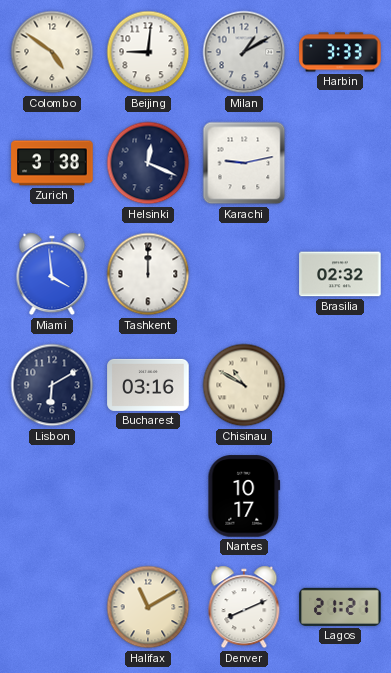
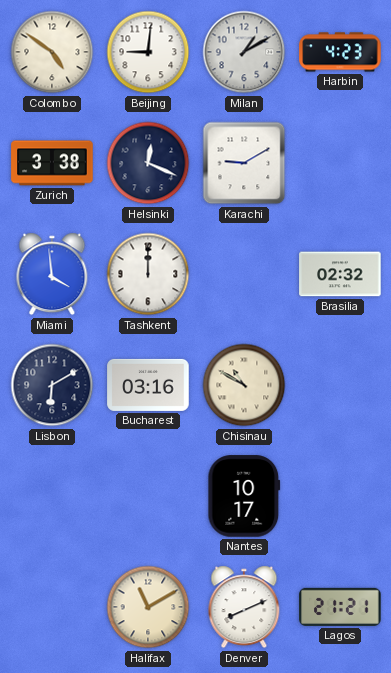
Harbin: 3:33 -> 4:23
Karachi: 9:13 -> 9:10
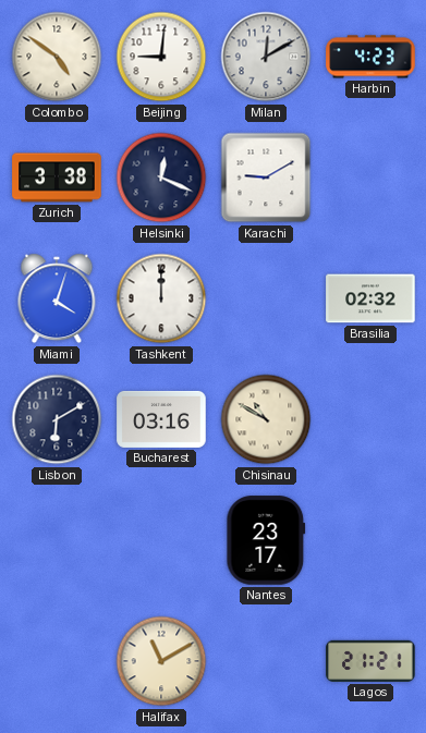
Milan: 1:10 -> 12:10
Miami: 3:59 -> 4:03
Nantes: 10:17 -> 23:17
Denver: 8:11 -> none
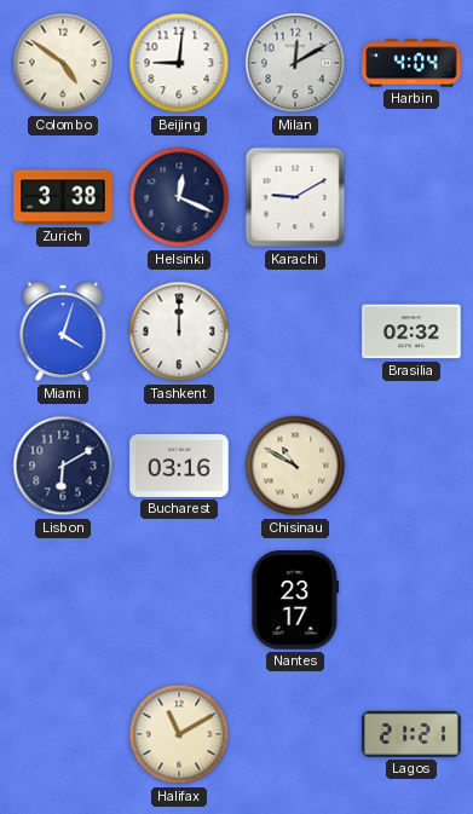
Harbin: 4:23 -> 4:04
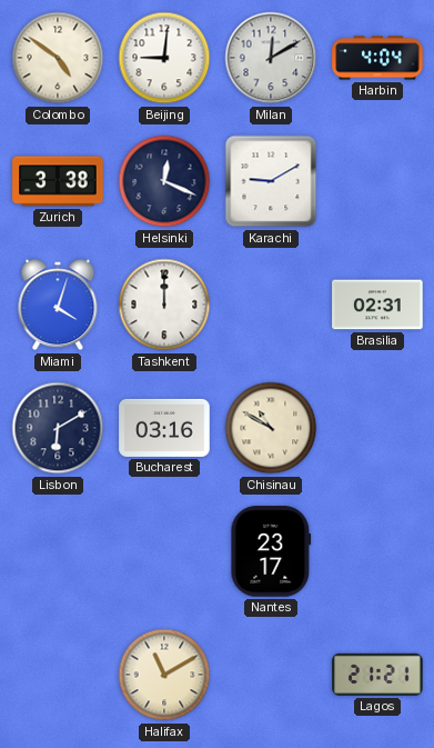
Brasilia: 02:32 -> 02:31
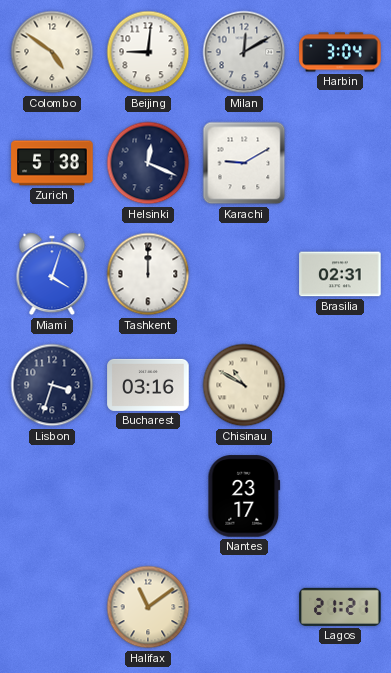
Harbin: 4:04 -> 3:04
Zurich: 3:38 -> 5:38
Lisbon: 6:10 -> 3:33
Halifax: 11:10 -> 11:09
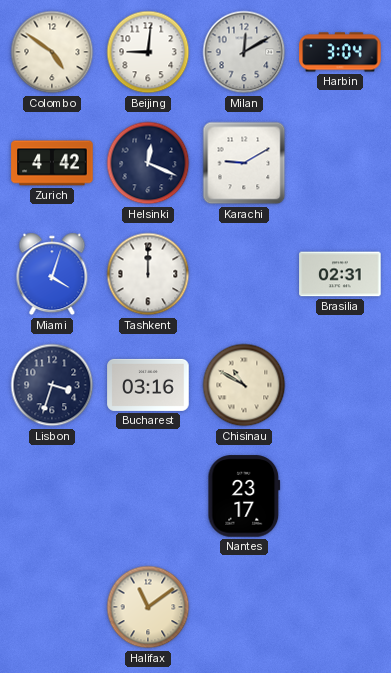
Zurich: 5:38 -> 4:42
Lagos: 21:21 -> none
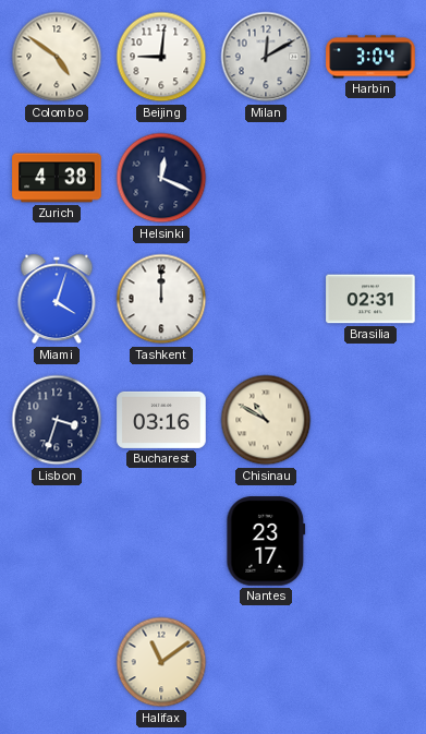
Zurich: 4:42 -> 4:38
Karachi: 9:10 -> none
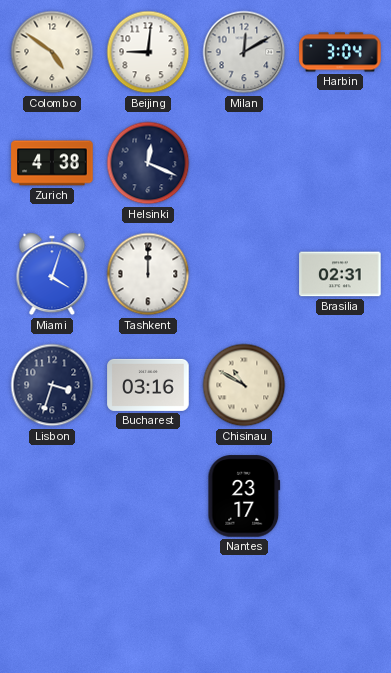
Halifax: 11:09 -> none
